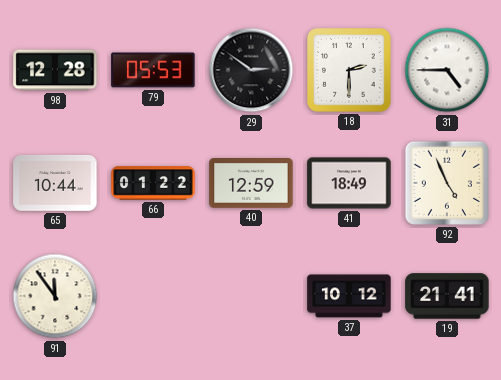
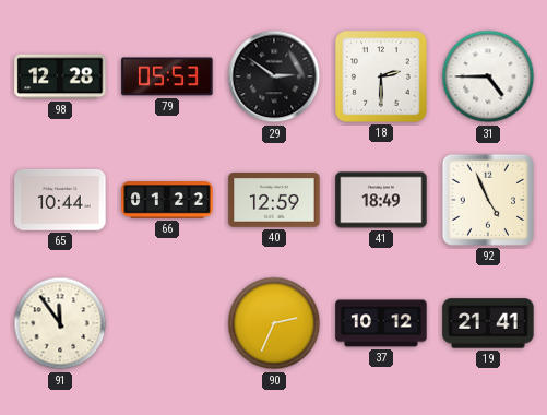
90: none -> 2:34
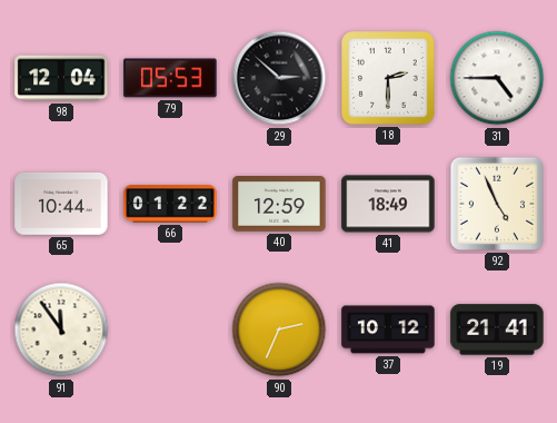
98: 12:28 -> 12:04
29: 2:51 -> 2:52
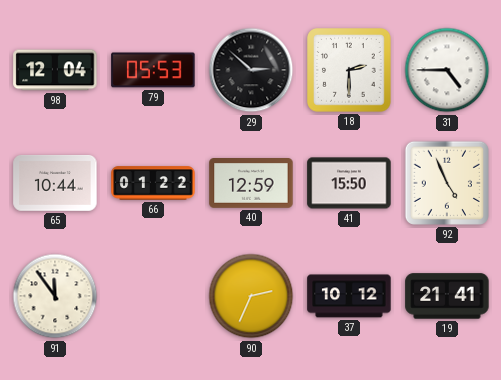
41: 18:49 -> 15:50
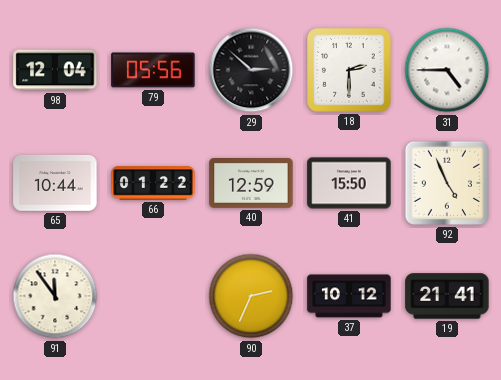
79: 05:53 -> 05:56
